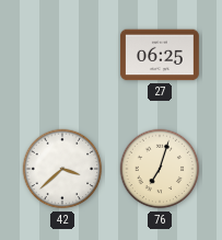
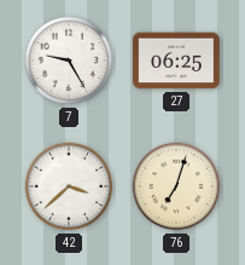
7: none -> 9:25
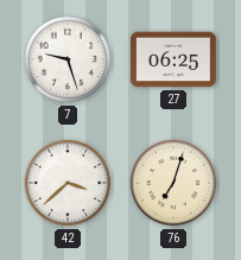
7: 9:25 -> 9:27
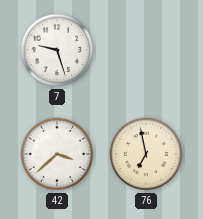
27: 06:25 -> none
76: 7:03 -> 6:58
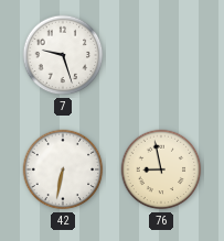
42: 3:38 -> 6:32
76: 6:58 -> 8:58
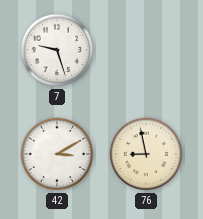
42: 6:32 -> 3:10
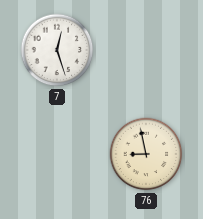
7: 9:27 -> 12:27
42: 3:10 -> none
